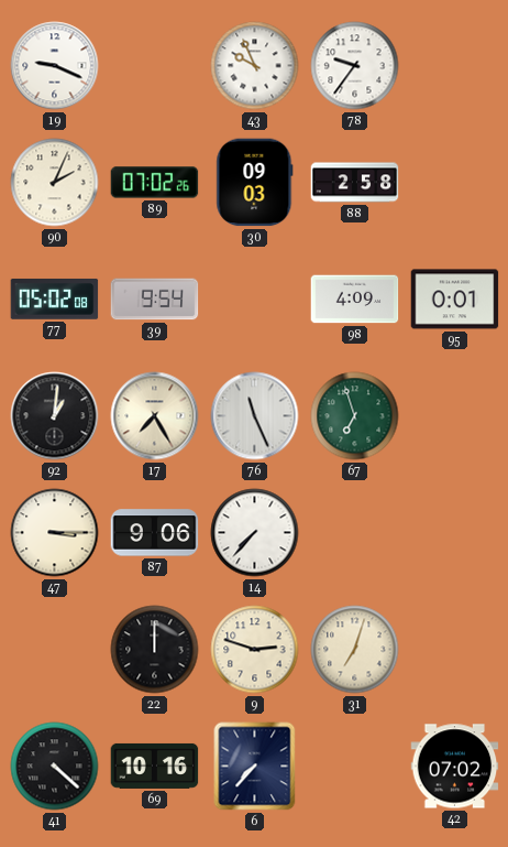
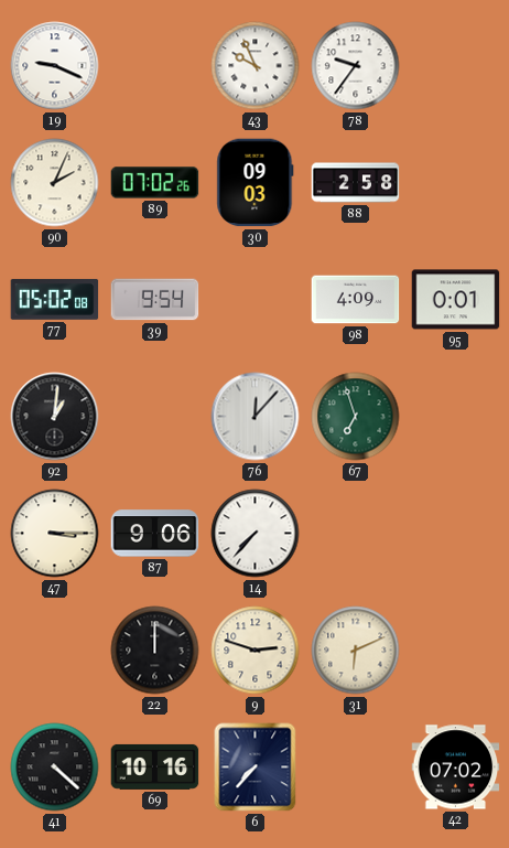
17: 7:25 -> none
76: 11:26 -> 12:07
31: 7:03 -> 6:11
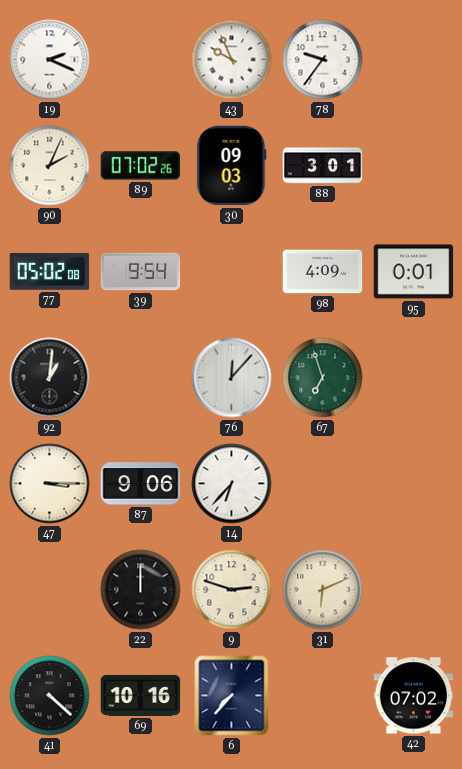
19: 9:19 -> 2:19
88: 2:58 -> 3:01
14: 7:37 -> 6:37
